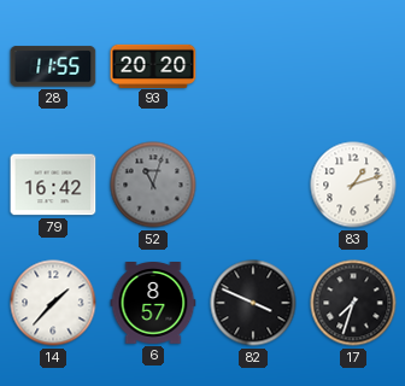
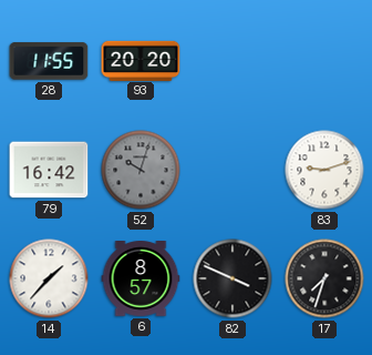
52: 11:03 -> 10:03
83: 1:12 -> 9:12
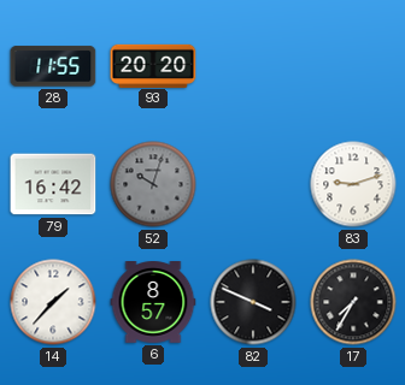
17: 7:33 -> 7:35
